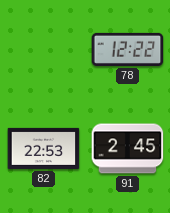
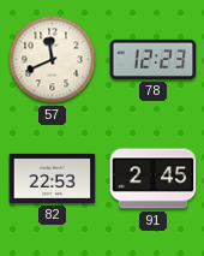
57: none -> 11:41
78: 12:22 -> 12:23
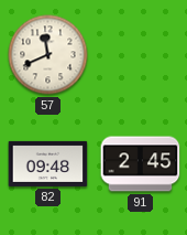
78: 12:23 -> none
82: 22:53 -> 09:48
